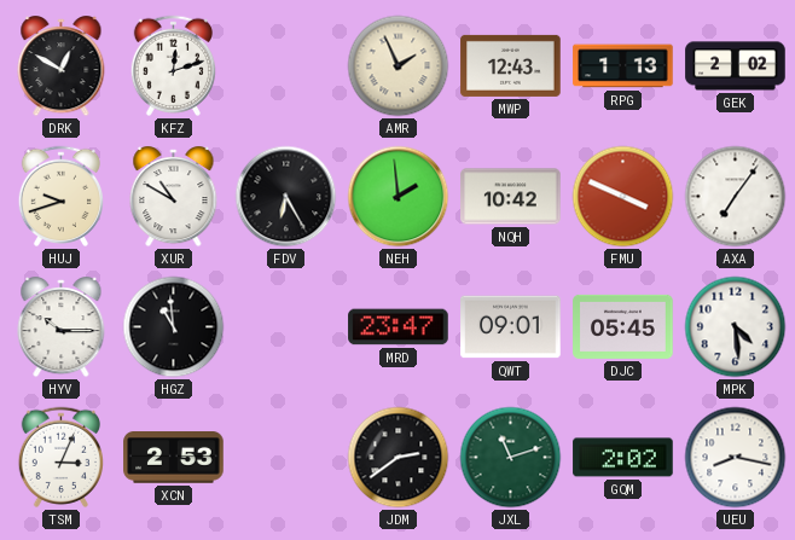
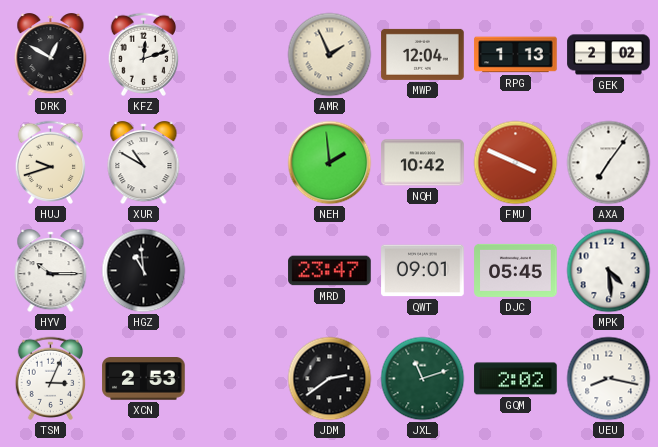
MWP: 12:43 -> 12:04
FDV: 6:25 -> none
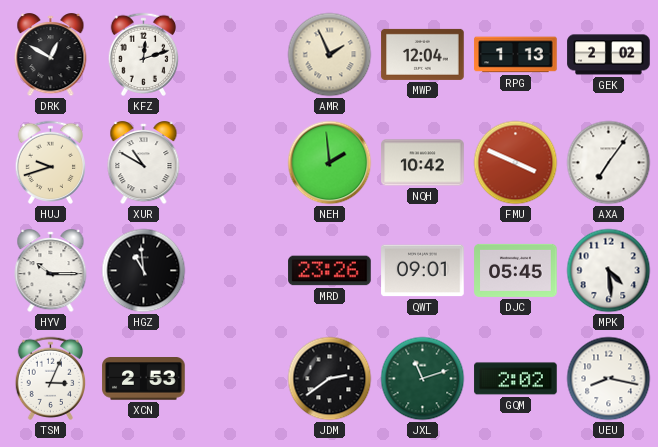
MRD: 23:47 -> 23:26
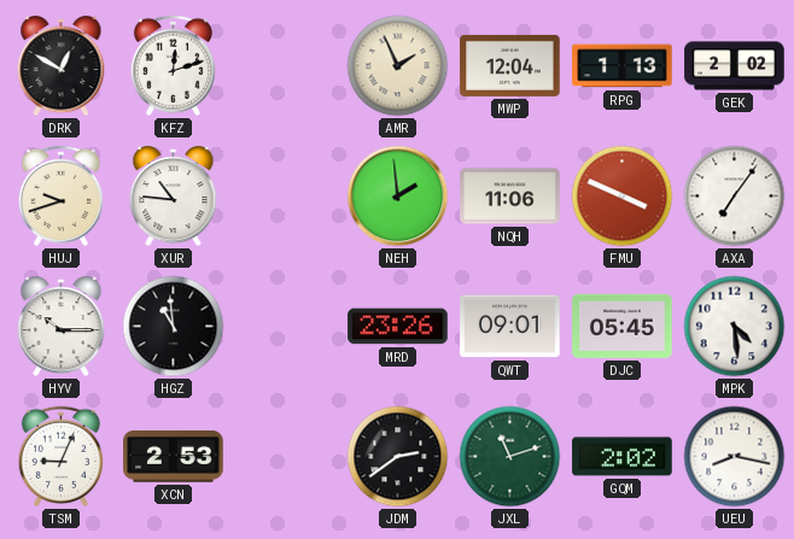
XUR: 10:50 -> 10:46
NQH: 10:42 -> 11:06
TSM: 3:04 -> 9:04
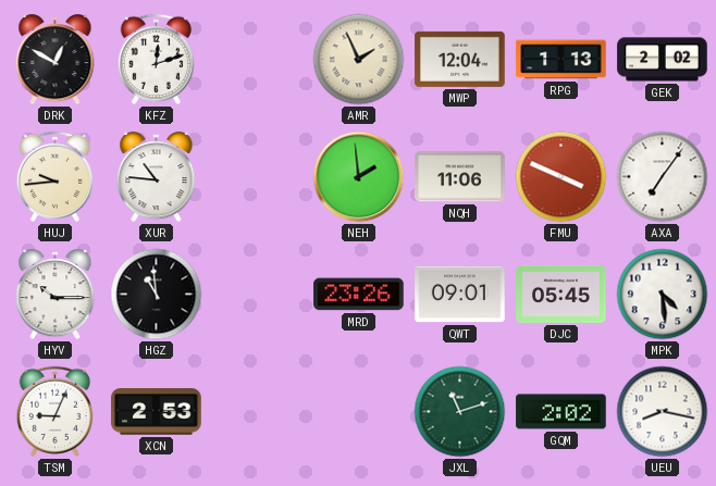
HUJ: 9:42 -> 9:44
JDM: 2:39 -> none
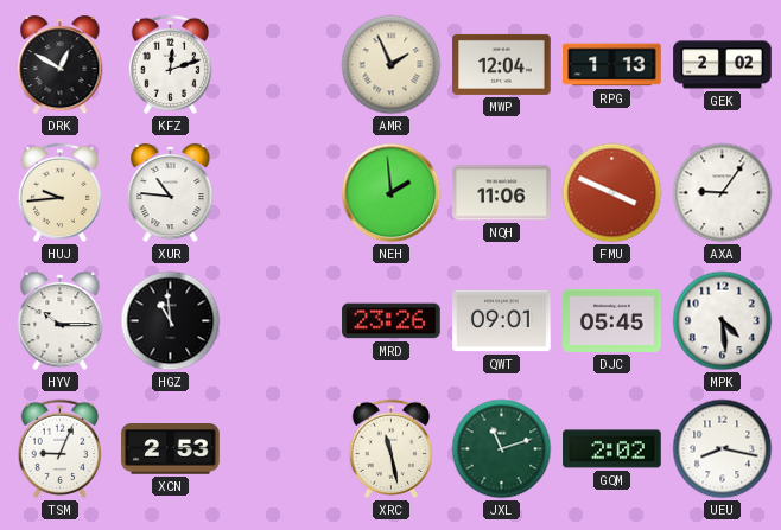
AXA: 7:06 -> 9:06
XRC: none -> 11:28
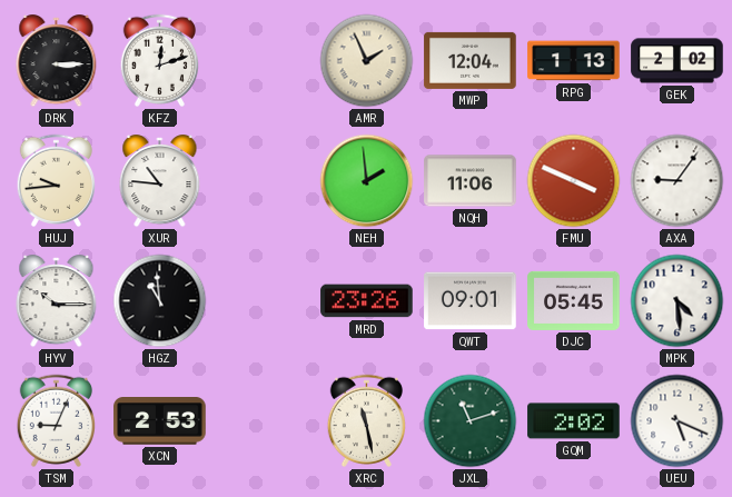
DRK: 12:50 -> 3:15
UEU: 8:17 -> 5:19
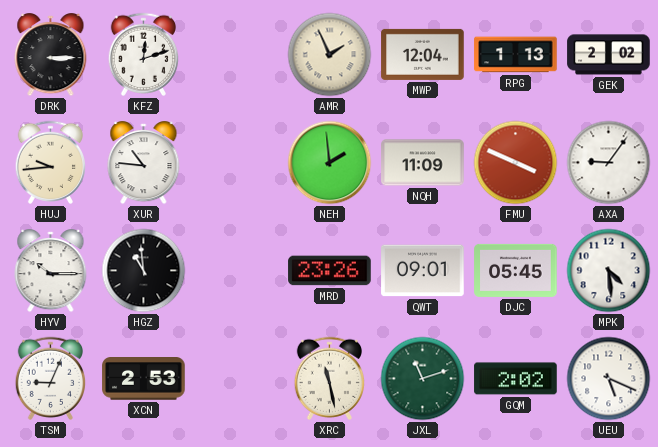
NQH: 11:06 -> 11:09
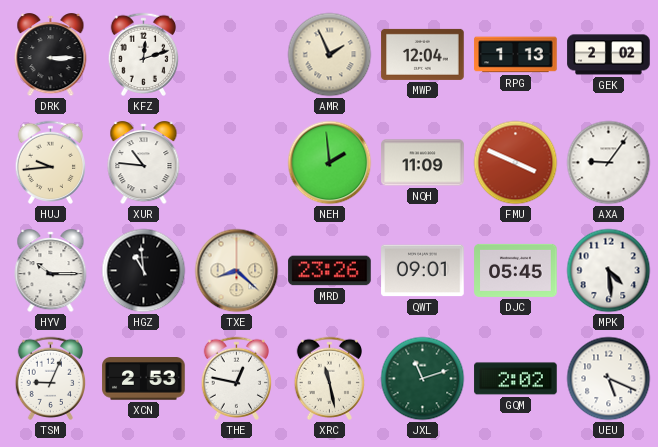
TXE: none -> 8:22
THE: none -> 12:47
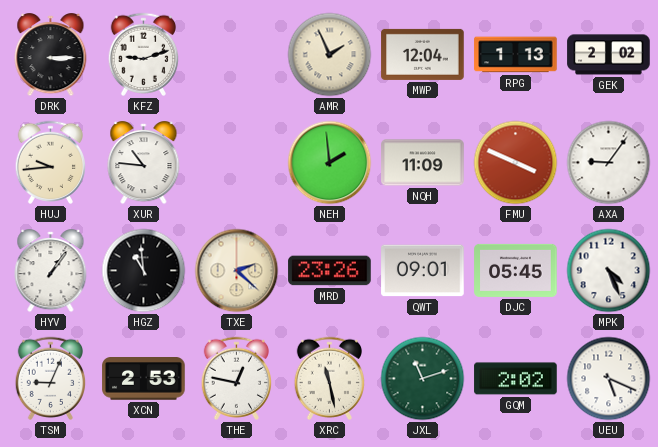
KFZ: 12:12 -> 9:12
HYV: 10:15 -> 1:06
TXE: 8:22 -> 2:22
MPK: 4:29 -> 4:26
